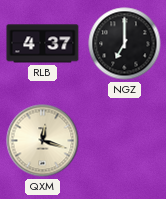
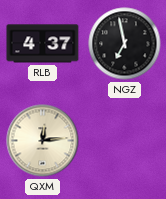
NGZ: 7:00 -> 6:58
QXM: 12:18 -> 12:14
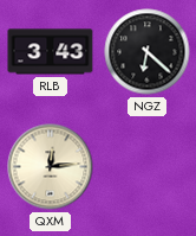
RLB: 4:37 -> 3:43
NGZ: 6:58 -> 6:22
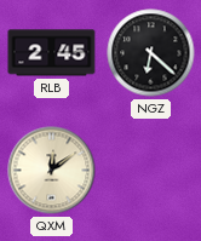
RLB: 3:43 -> 2:45
QXM: 12:14 -> 12:09
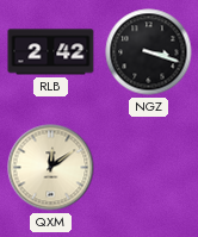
RLB: 2:45 -> 2:42
NGZ: 6:22 -> 3:18
